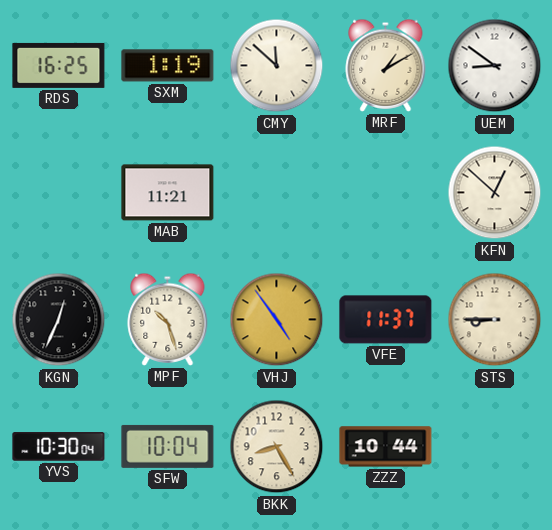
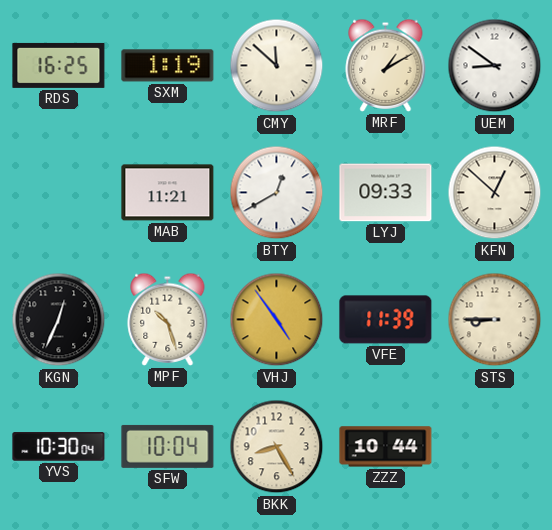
BTY: none -> 12:40
LYJ: none -> 09:33
VFE: 11:37 -> 11:39
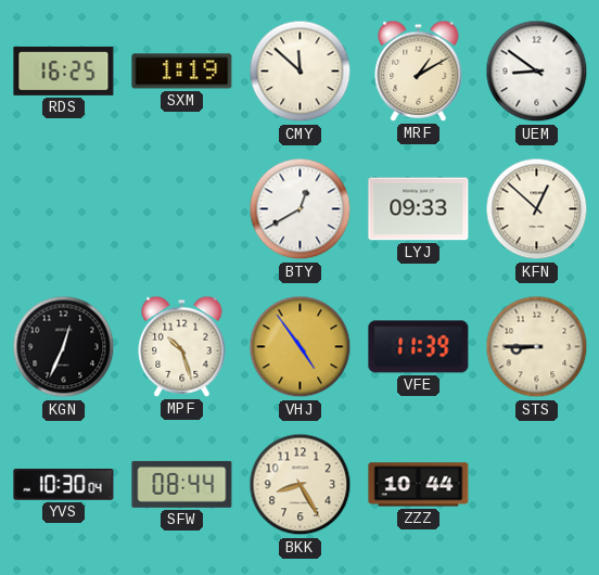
MAB: 11:21 -> none
SFW: 10:04 -> 08:44
